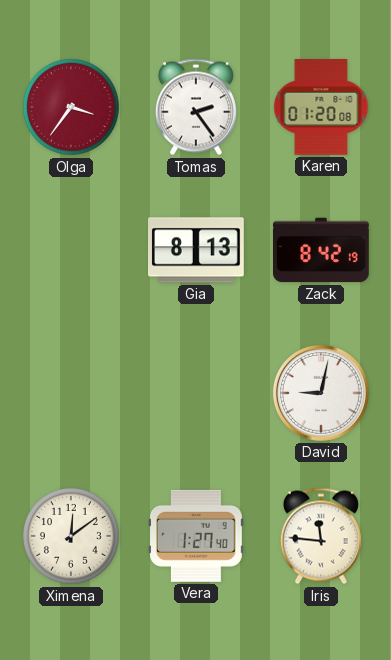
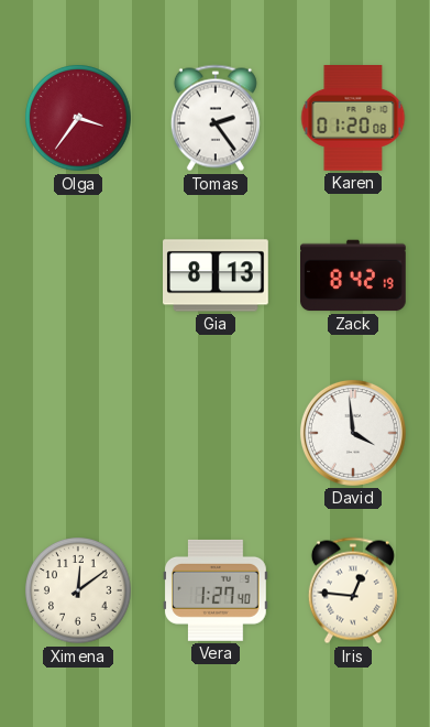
David: 9:02 -> 3:59
Iris: 11:46 -> 12:46
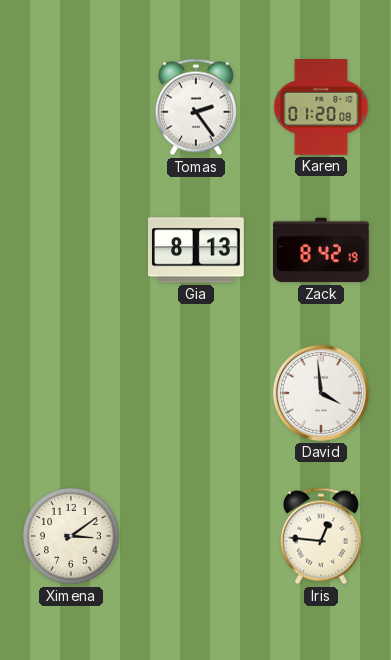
Olga: 3:36 -> none
Ximena: 12:09 -> 3:09
Vera: 1:27 -> none
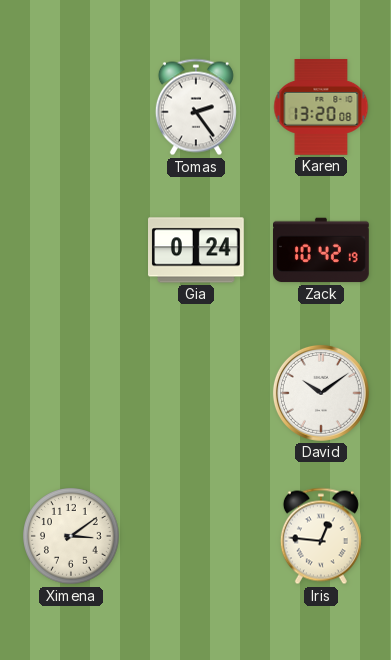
Karen: 01:20 -> 13:20
Gia: 8:13 -> 0:24
Zack: 8:42 -> 10:42
David: 3:59 -> 10:09
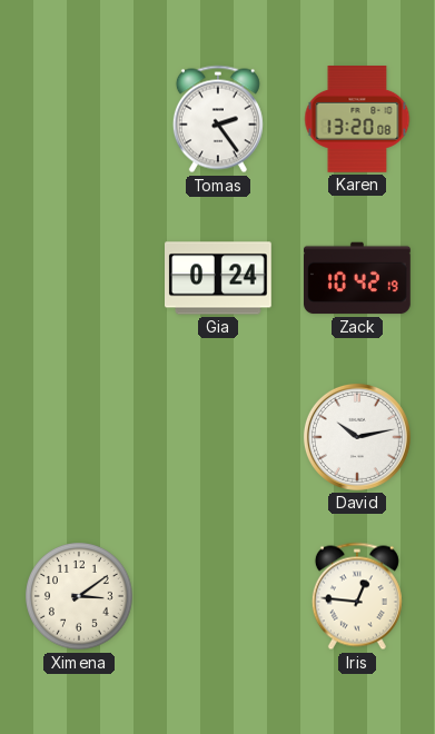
David: 10:09 -> 10:13
